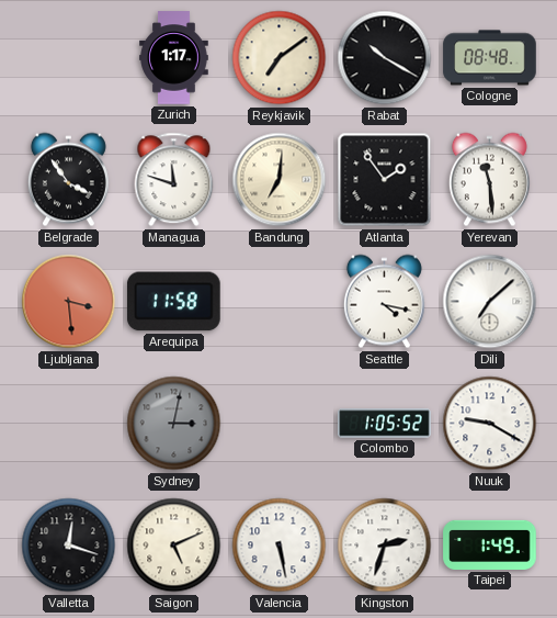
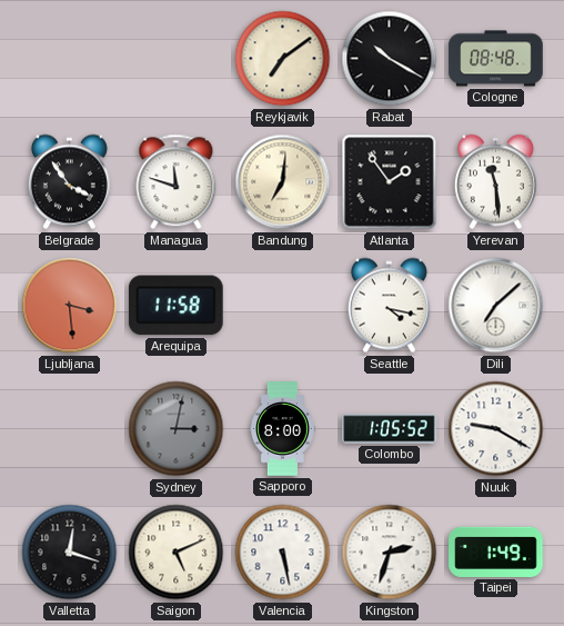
Zurich: 1:17 -> none
Sapporo: none -> 8:00
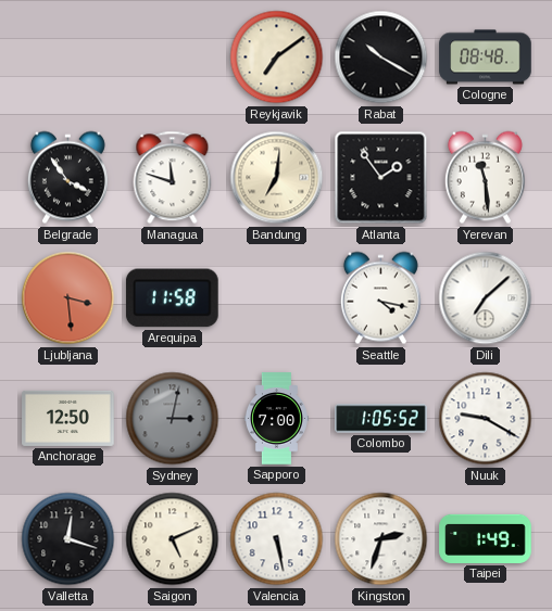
Anchorage: none -> 12:50
Sapporo: 8:00 -> 7:00
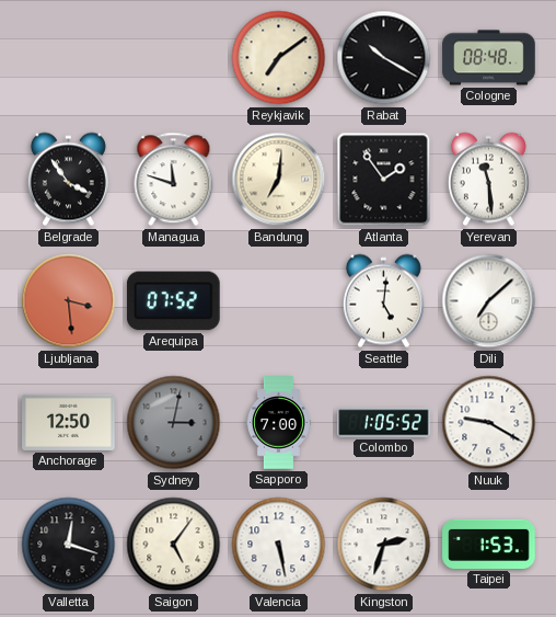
Arequipa: 11:58 -> 07:52
Seattle: 4:17 -> 5:01
Saigon: 5:11 -> 5:06
Taipei: 1:49 -> 1:53
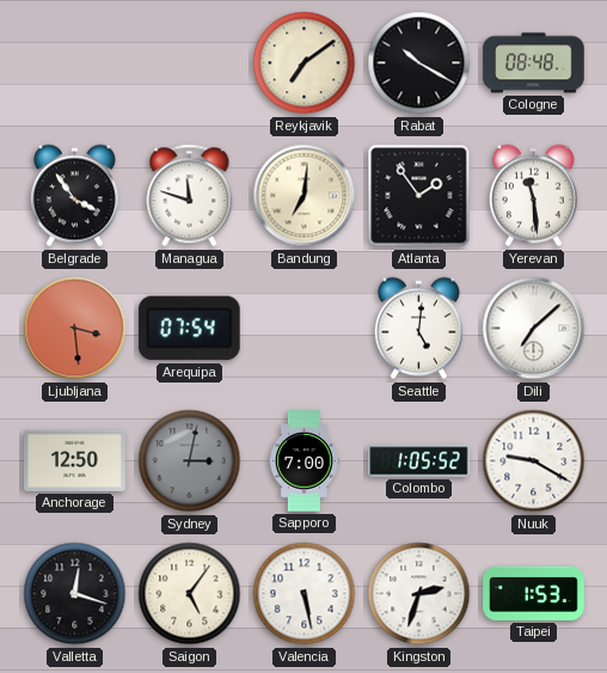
Arequipa: 07:52 -> 07:54
